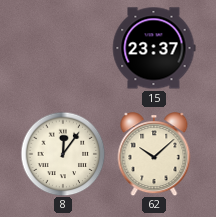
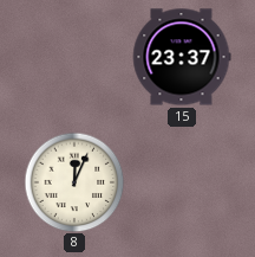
8: 12:06 -> 12:04
62: 10:08 -> none
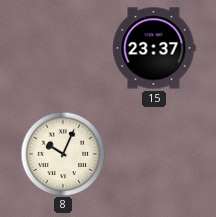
8: 12:04 -> 10:04
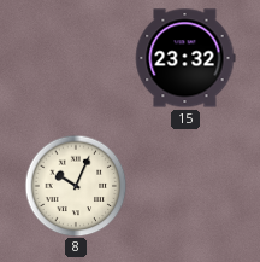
15: 23:37 -> 23:32
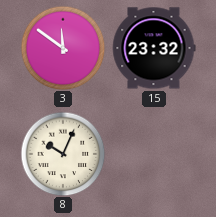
3: none -> 11:51
